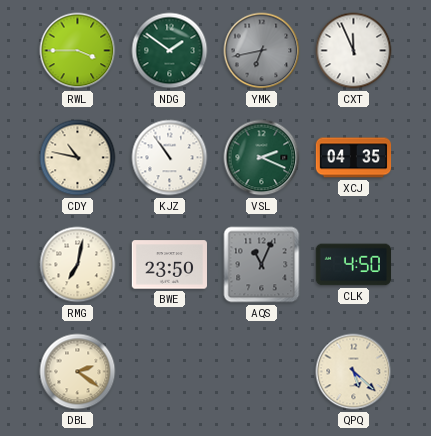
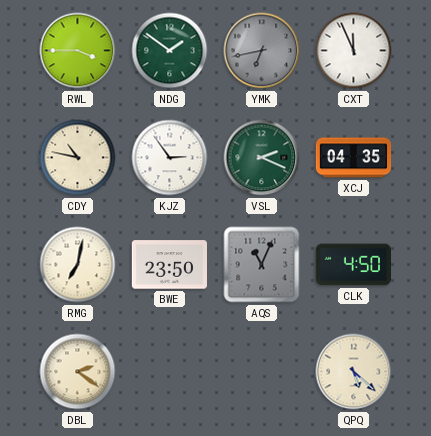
KJZ: 10:54 -> 2:54
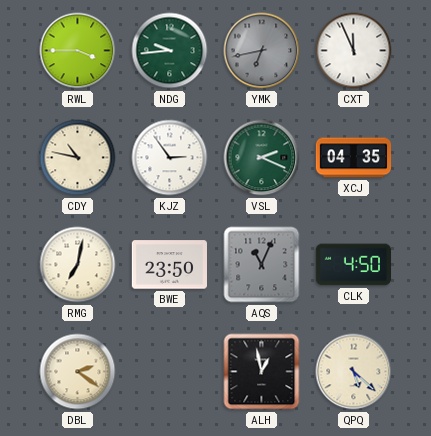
NDG: 1:51 -> 9:44
ALH: none -> 12:58
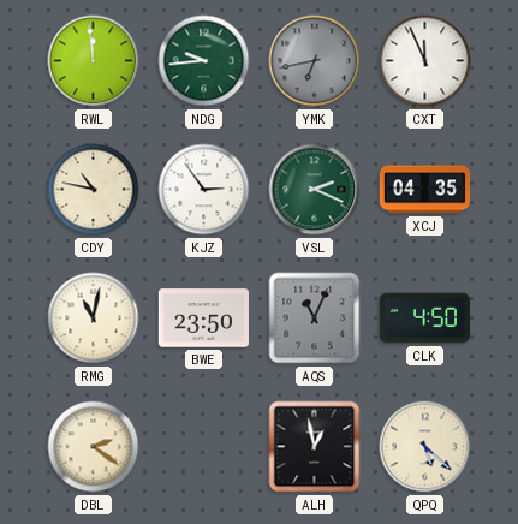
RWL: 3:45 -> 11:59
RMG: 7:02 -> 11:02
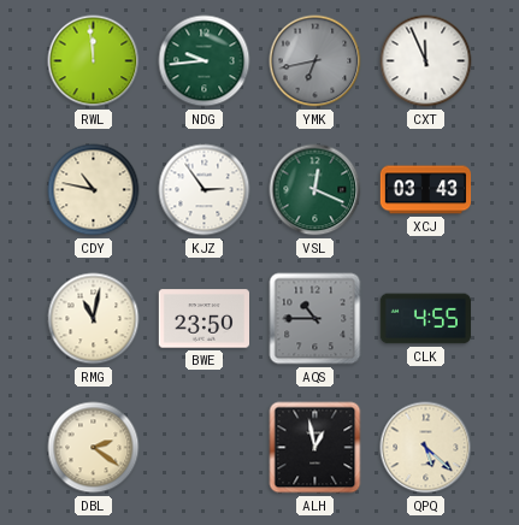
VSL: 2:19 -> 12:19
XCJ: 04:35 -> 03:43
AQS: 11:04 -> 10:45
CLK: 4:50 -> 4:55
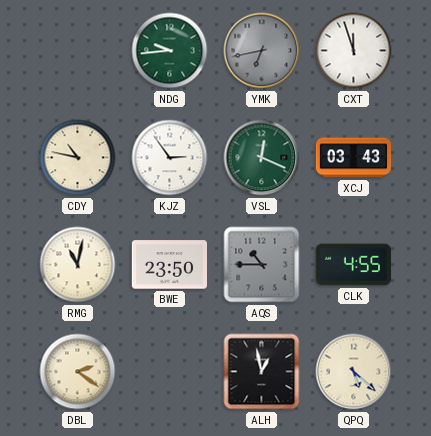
RWL: 11:59 -> none
CXT: 11:56 -> 11:57
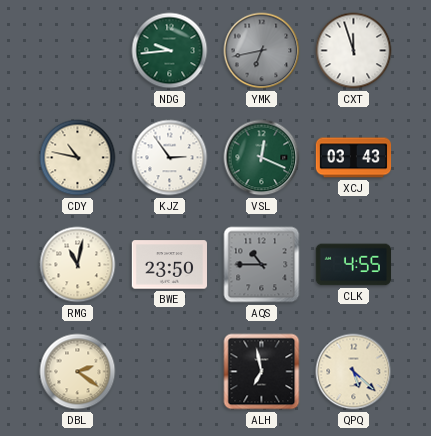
ALH: 12:58 -> 6:58
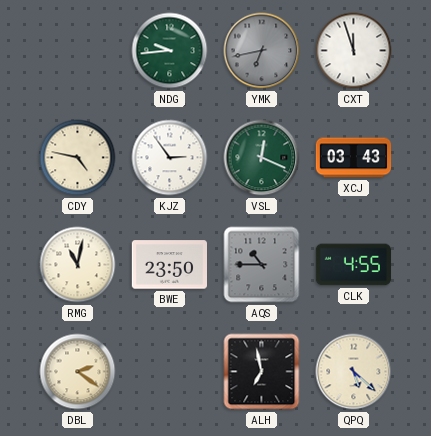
CDY: 10:47 -> 4:47
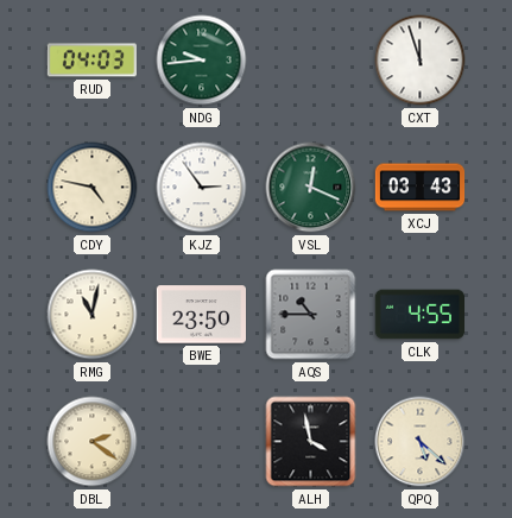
RUD: none -> 04:03
YMK: 6:43 -> none
ALH: 6:58 -> 3:58
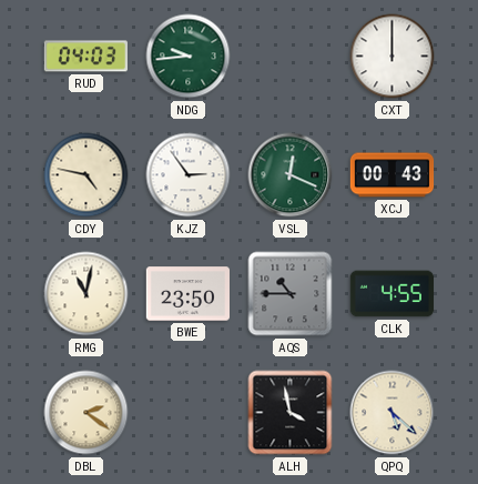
CXT: 11:57 -> 12:00
XCJ: 03:43 -> 00:43
